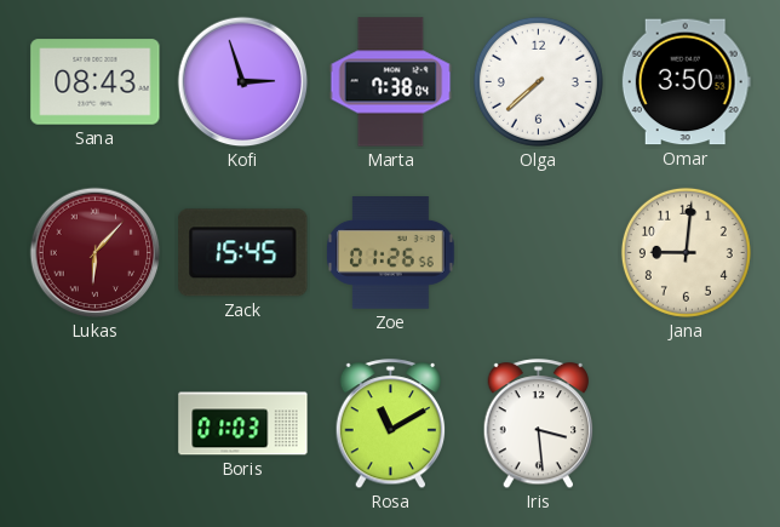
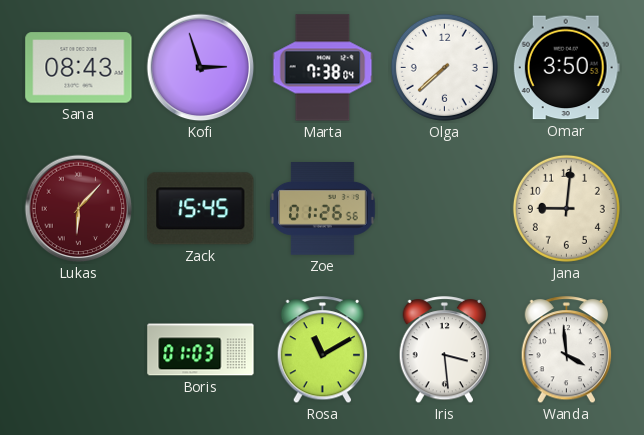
Wanda: none -> 3:59
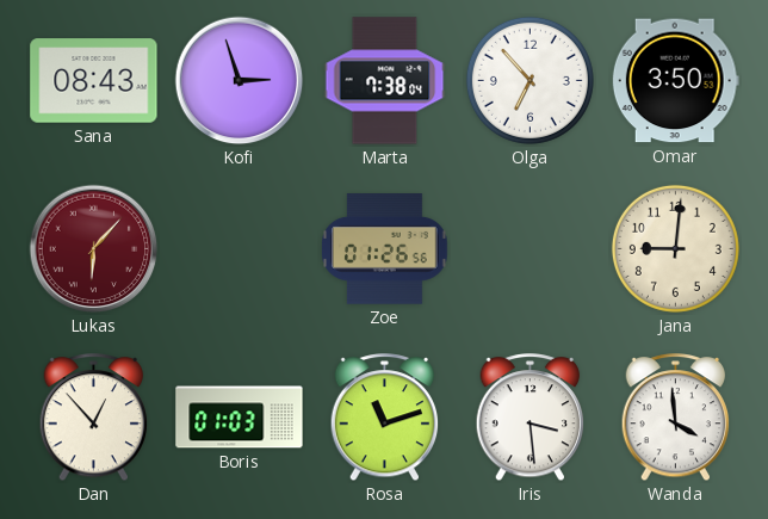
Olga: 7:38 -> 6:53
Zack: 15:45 -> none
Dan: none -> 12:53
Rosa: 11:10 -> 11:12
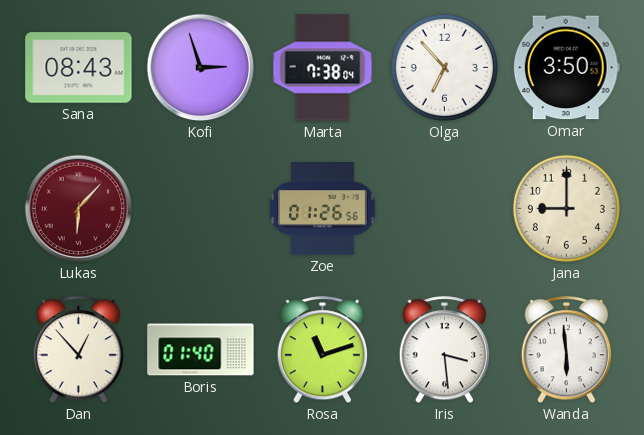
Jana: 9:01 -> 9:00
Boris: 01:03 -> 01:40
Wanda: 3:59 -> 5:59
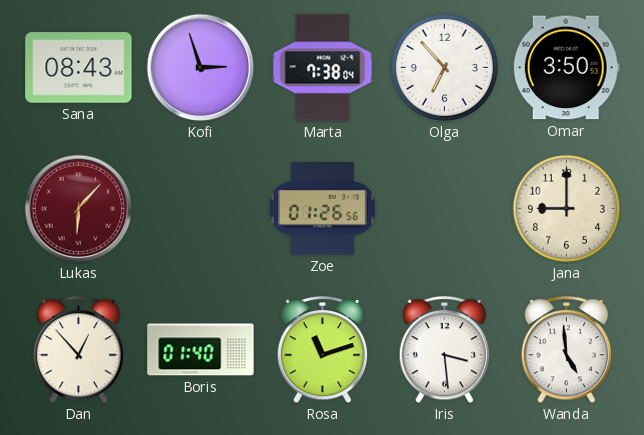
Wanda: 5:59 -> 4:59
